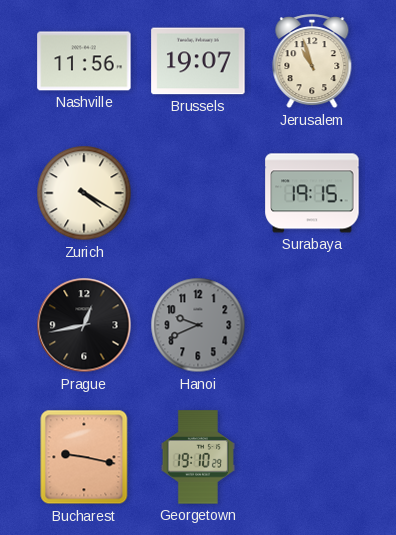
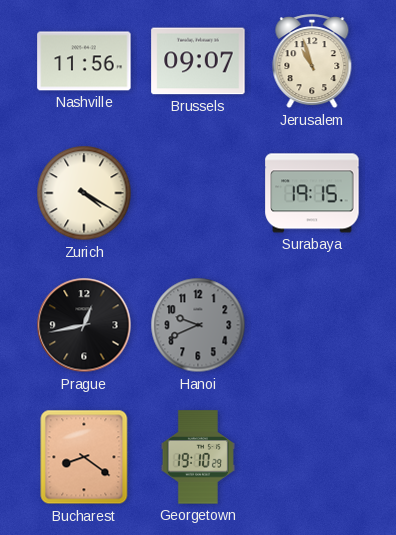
Brussels: 19:07 -> 09:07
Bucharest: 9:17 -> 8:21
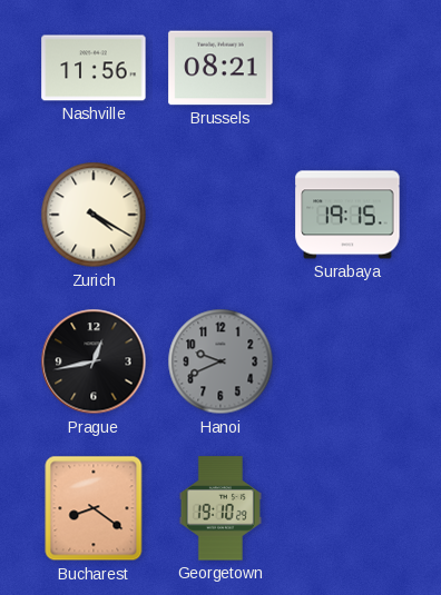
Brussels: 09:07 -> 08:21
Jerusalem: 10:57 -> none
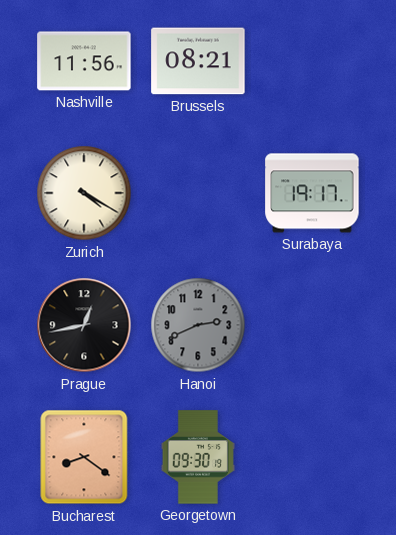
Surabaya: 19:15 -> 19:17
Hanoi: 9:41 -> 2:41
Georgetown: 19:10 -> 09:30
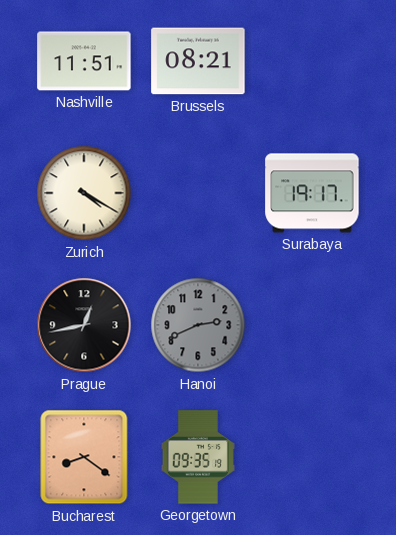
Nashville: 11:56 -> 11:51
Georgetown: 09:30 -> 09:35
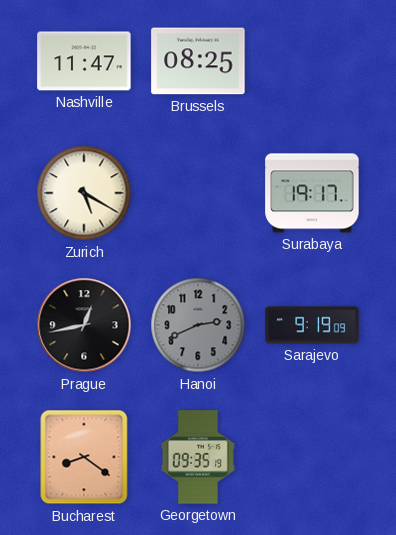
Nashville: 11:51 -> 11:47
Brussels: 08:21 -> 08:25
Zurich: 4:20 -> 5:20
Sarajevo: none -> 9:19
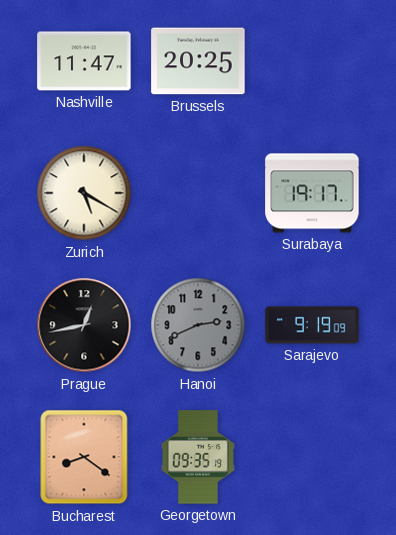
Brussels: 08:25 -> 20:25
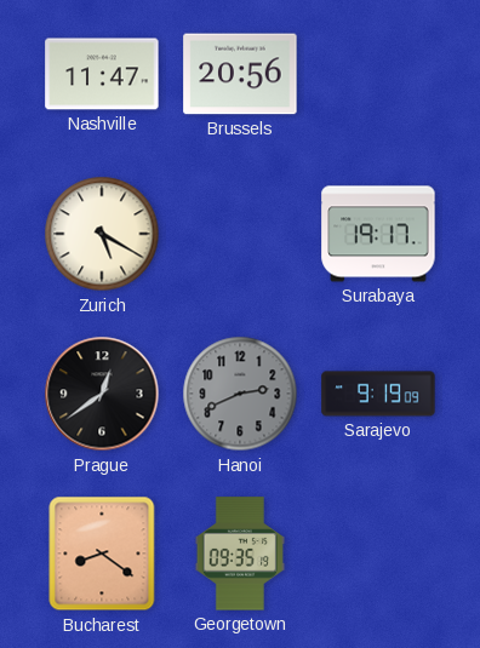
Brussels: 20:25 -> 20:56
Prague: 12:43 -> 12:39
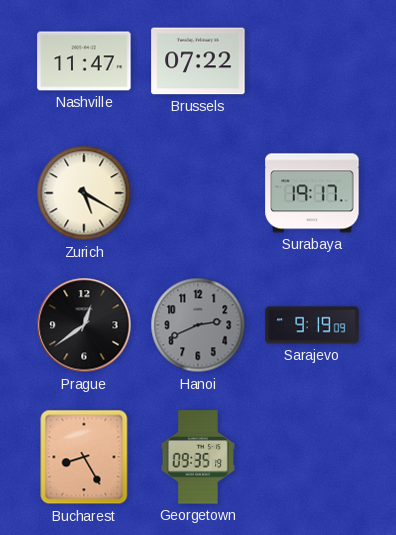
Brussels: 20:56 -> 07:22
Bucharest: 8:21 -> 8:25
